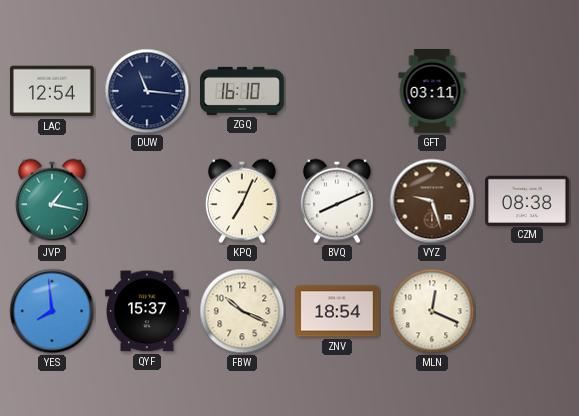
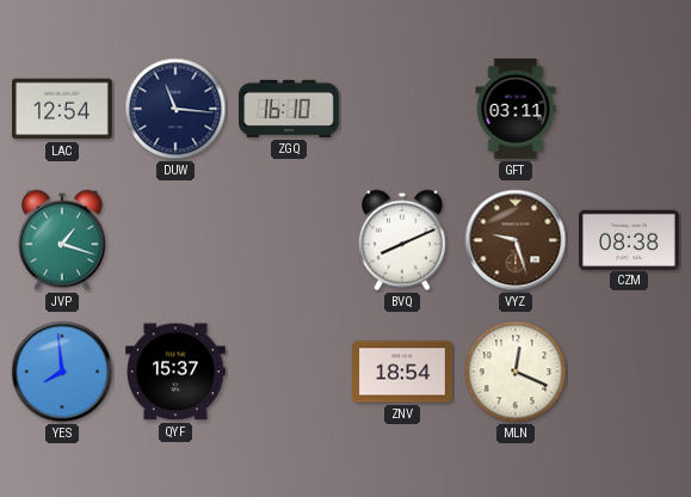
JVP: 1:17 -> 1:18
KPQ: 7:04 -> none
FBW: 10:19 -> none
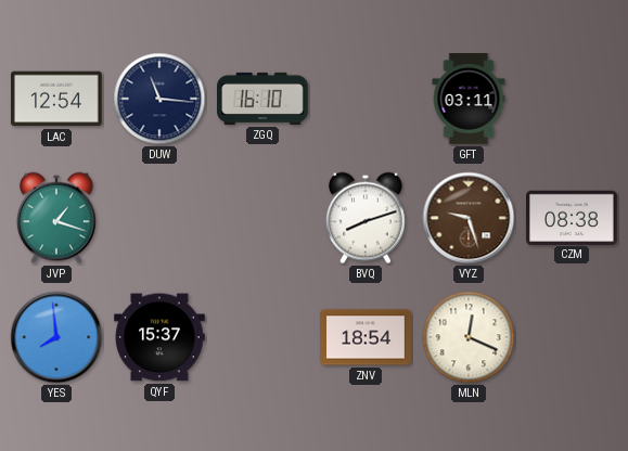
BVQ: 8:11 -> 8:12
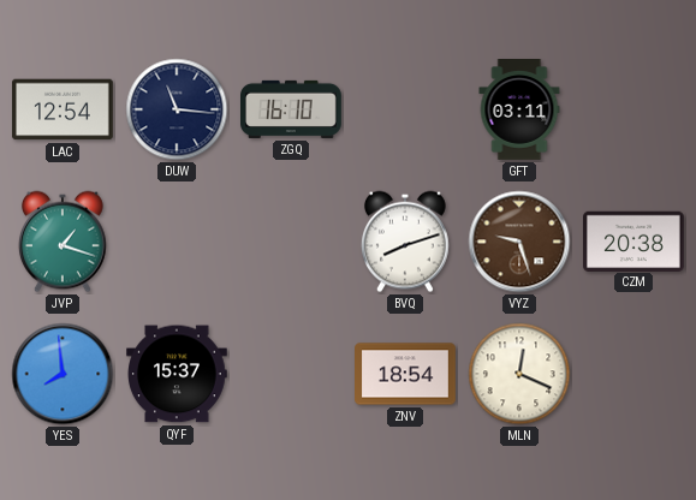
CZM: 08:38 -> 20:38
